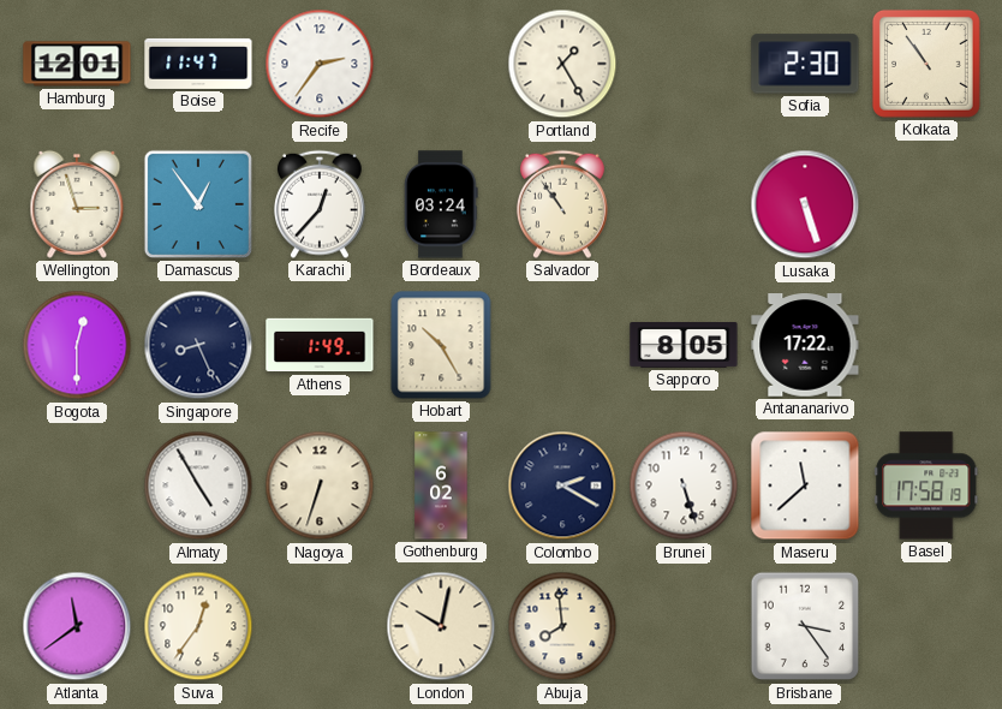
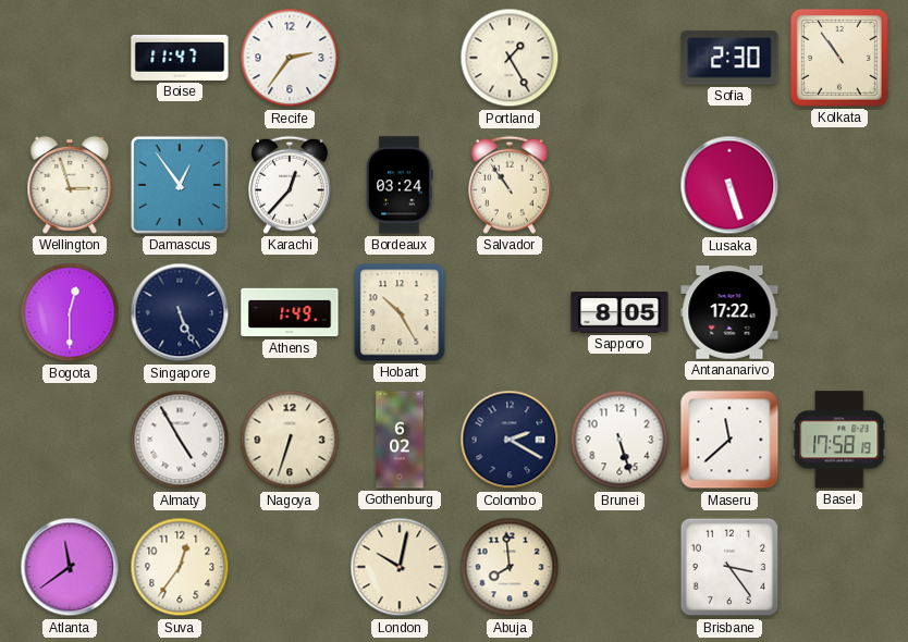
Hamburg: 12:01 -> none
Singapore: 8:26 -> 5:26
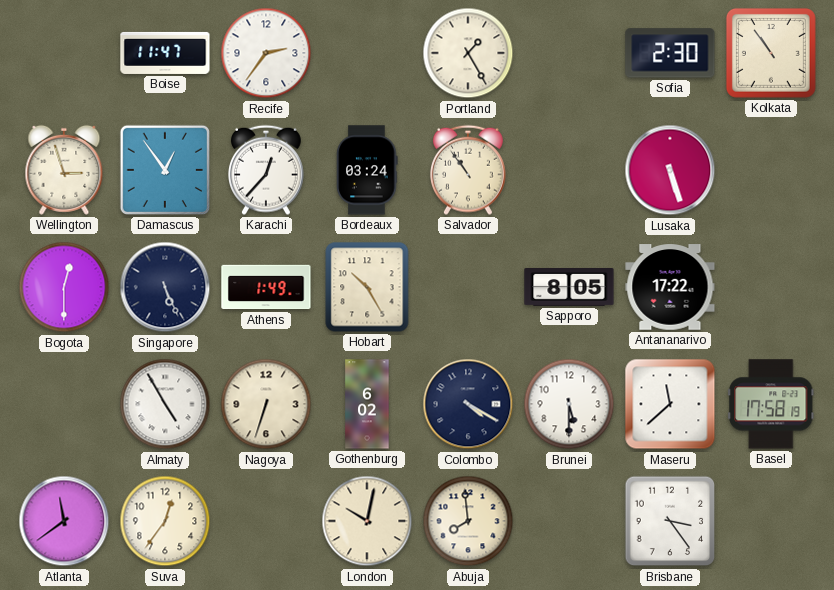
Colombo: 2:20 -> 4:20
Brunei: 5:27 -> 5:30
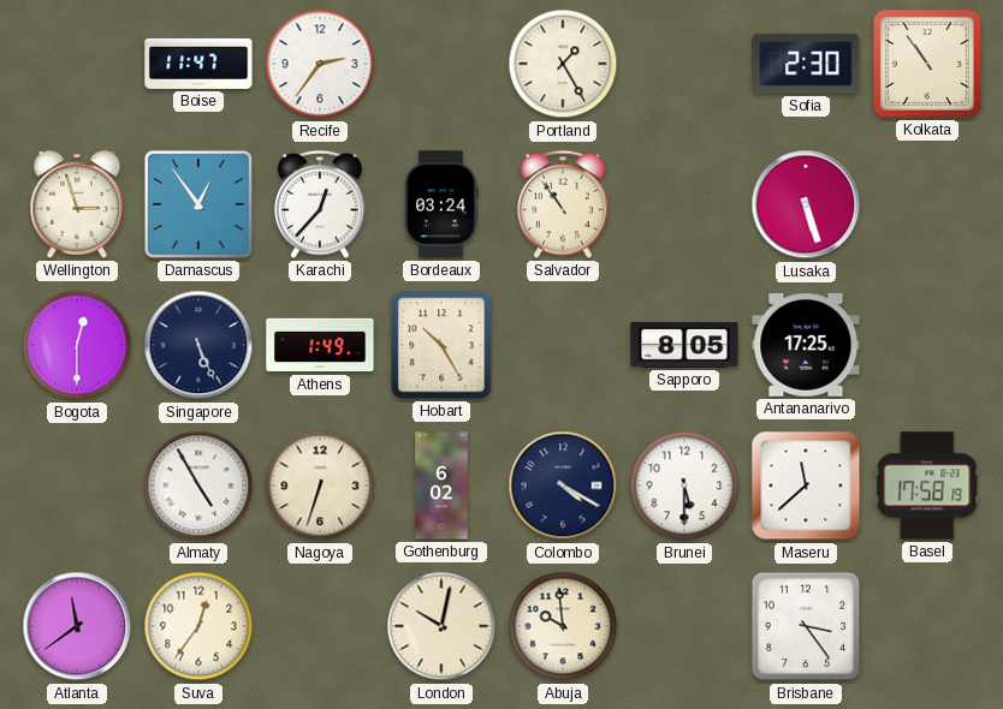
Antananarivo: 17:22 -> 17:25
Abuja: 7:59 -> 9:59
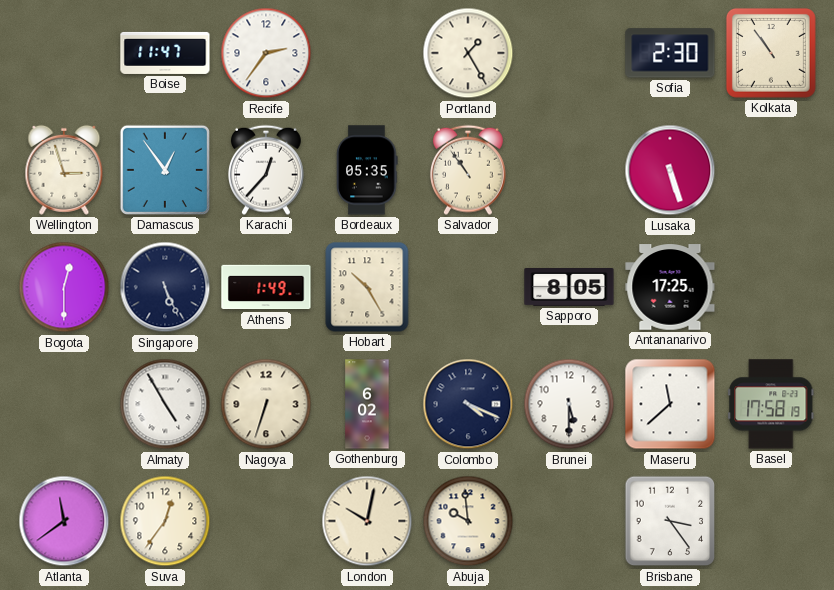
Bordeaux: 03:24 -> 05:35
Colombo: 4:20 -> 4:19
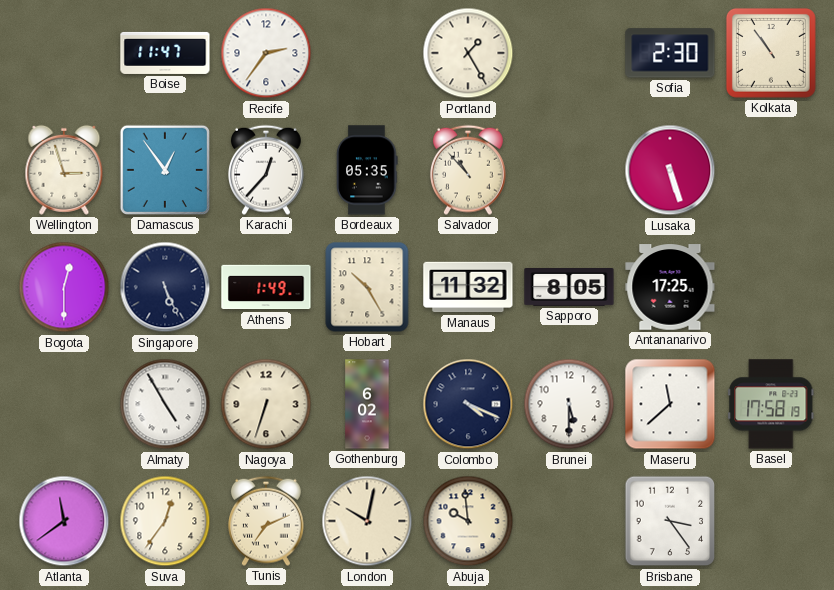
Salvador: 10:54 -> 10:53
Manaus: none -> 11:32
Tunis: none -> 7:11
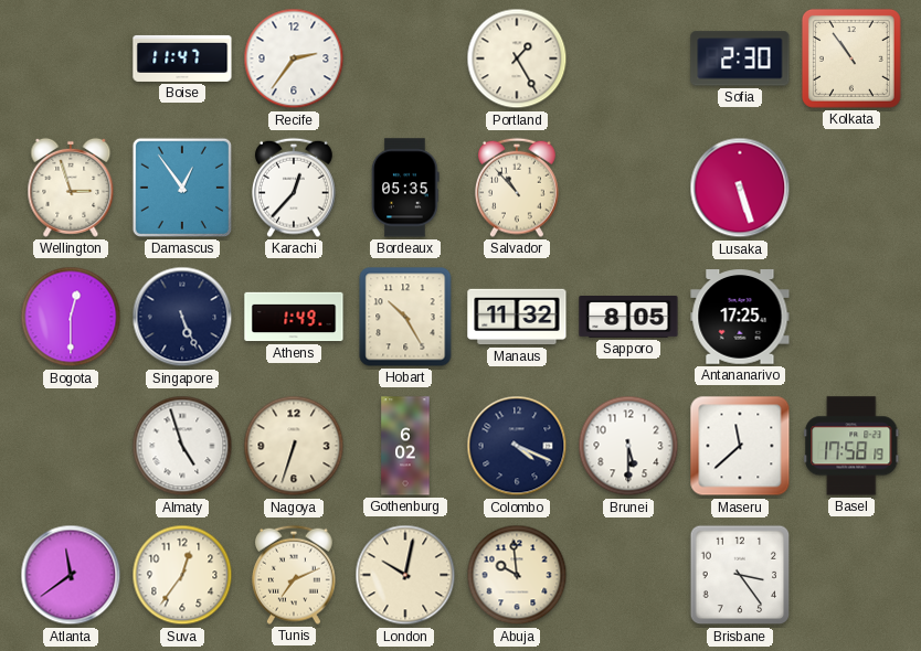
Almaty: 4:55 -> 4:57
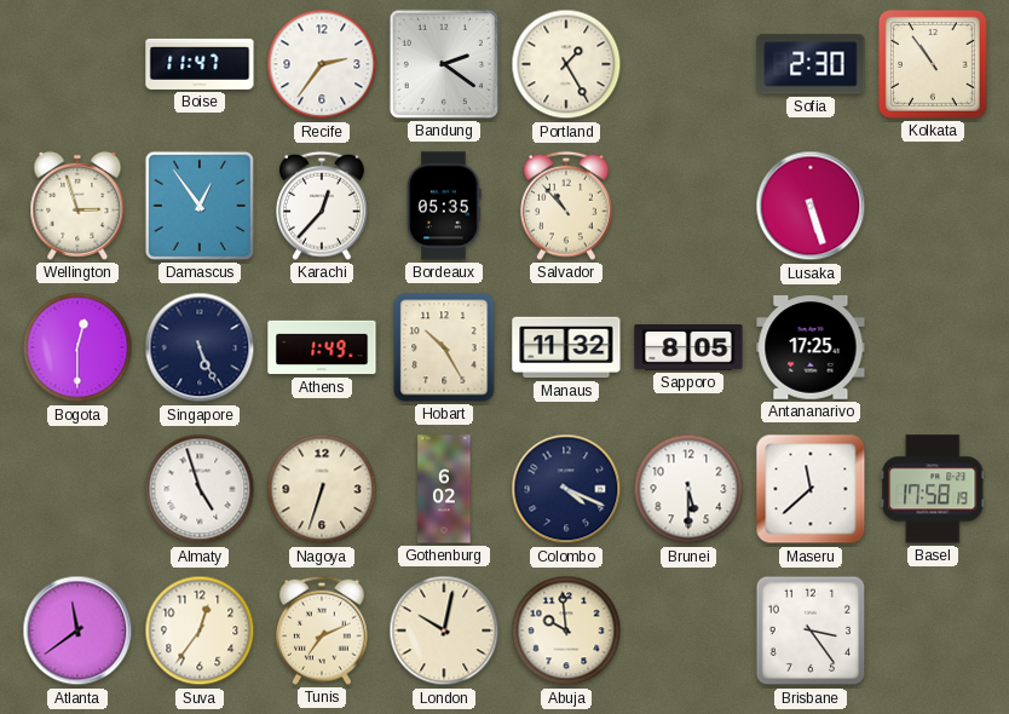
Bandung: none -> 2:21
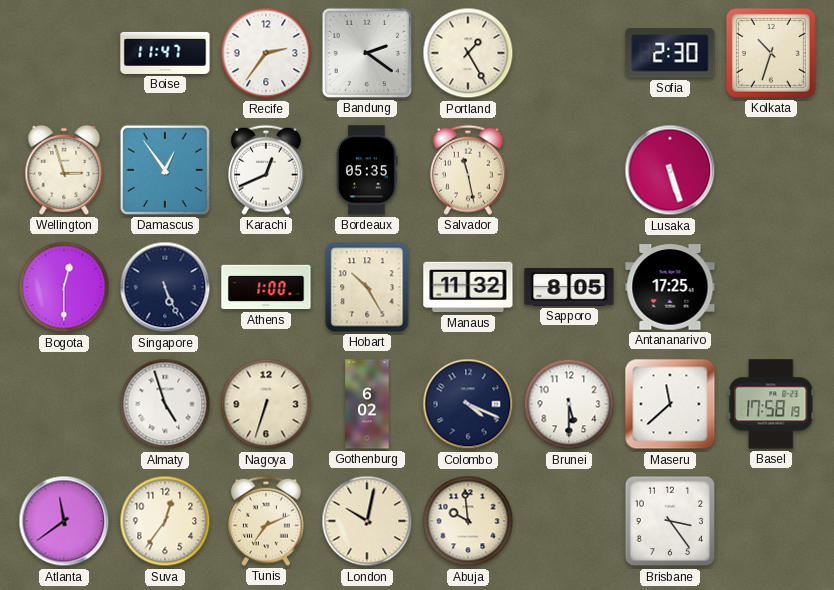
Kolkata: 10:54 -> 10:33
Karachi: 12:37 -> 12:41
Salvador: 10:53 -> 11:28
Athens: 1:49 -> 1:00
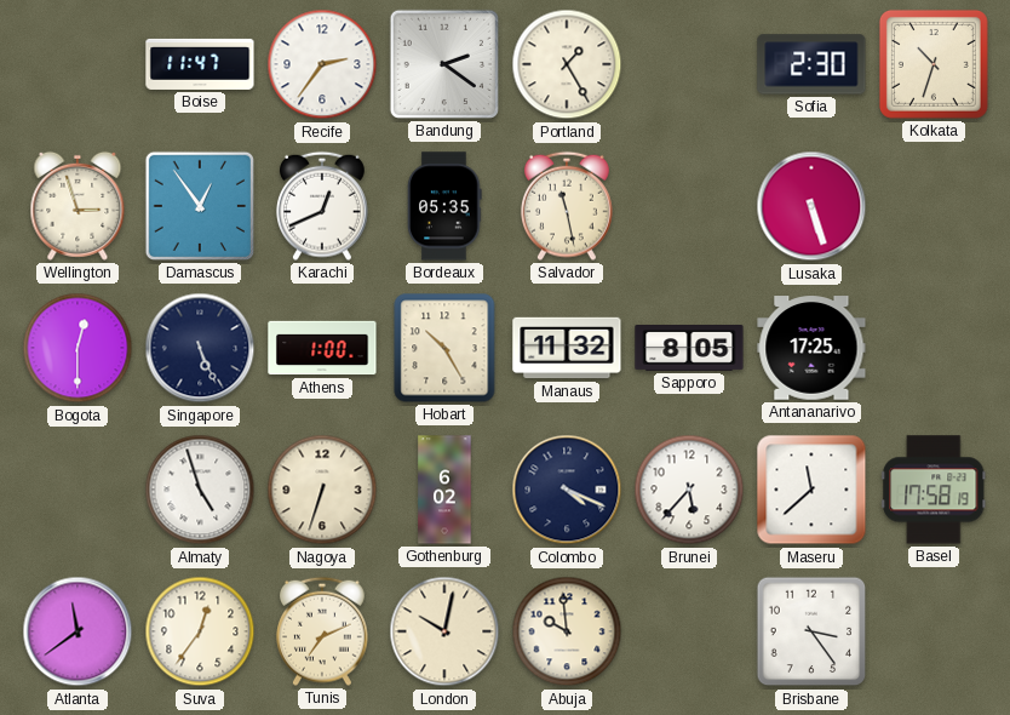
Brunei: 5:30 -> 5:37
